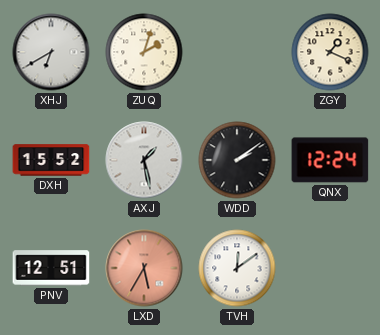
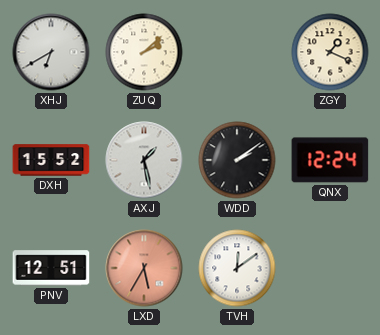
ZUQ: 2:03 -> 2:08
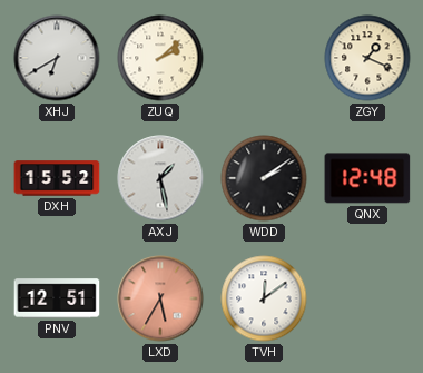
QNX: 12:24 -> 12:48
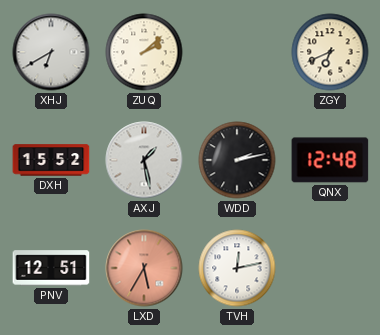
ZGY: 1:19 -> 6:41
WDD: 2:09 -> 2:13
TVH: 12:09 -> 12:13
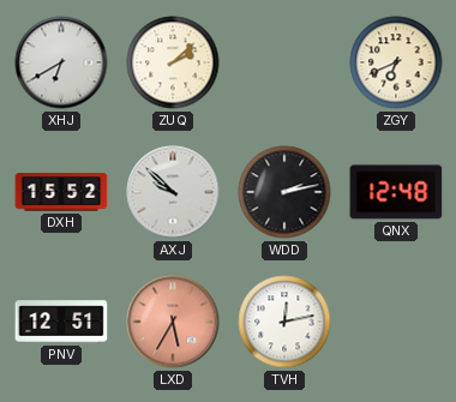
AXJ: 1:28 -> 9:52
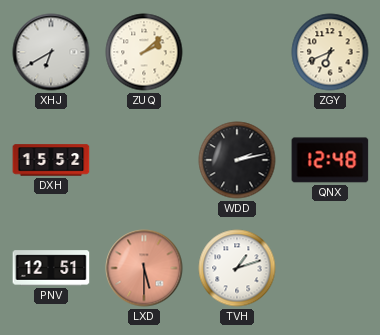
AXJ: 9:52 -> none
LXD: 5:35 -> 5:30
TVH: 12:13 -> 1:12
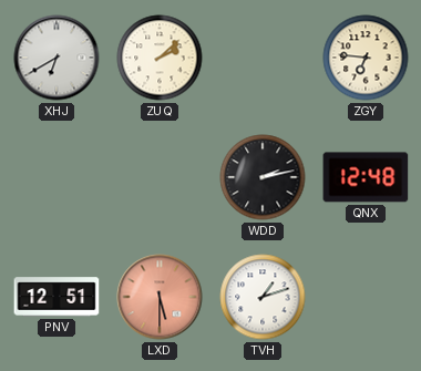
ZGY: 6:41 -> 6:46
DXH: 15:52 -> none
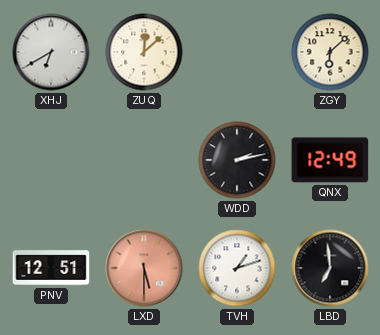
ZUQ: 2:08 -> 12:08
ZGY: 6:46 -> 6:08
QNX: 12:48 -> 12:49
LBD: none -> 6:59
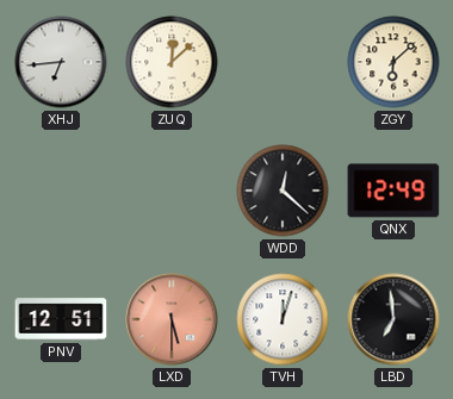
XHJ: 6:40 -> 6:44
WDD: 2:13 -> 12:22
TVH: 1:12 -> 12:03
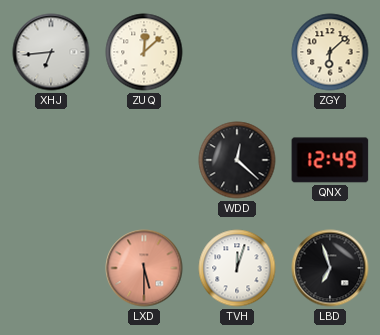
PNV: 12:51 -> none
LBD: 6:59 -> 6:57
